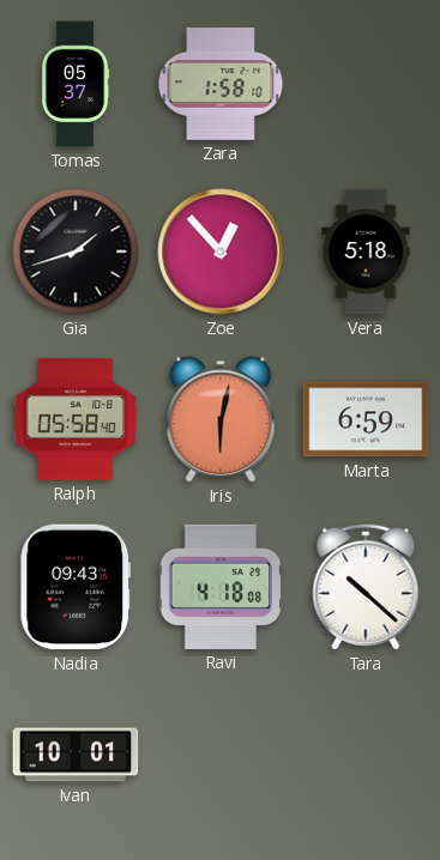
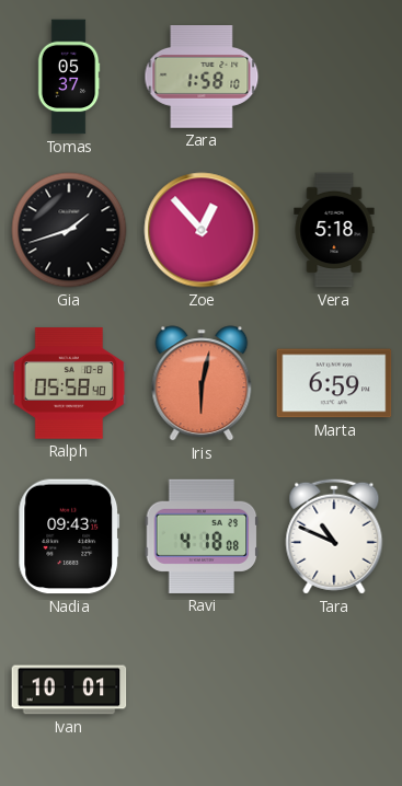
Tara: 10:22 -> 10:49
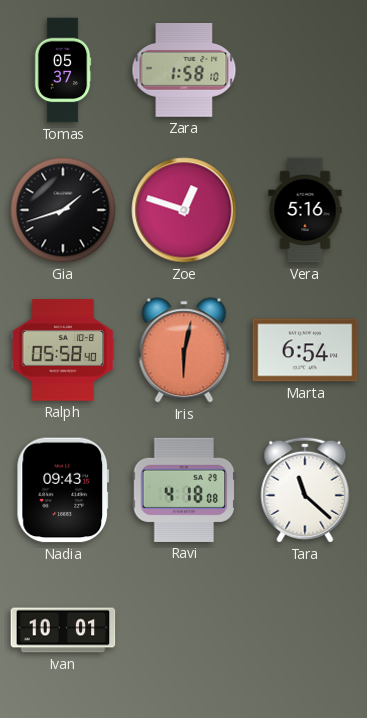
Zoe: 12:53 -> 12:48
Vera: 5:18 -> 5:16
Marta: 6:59 -> 6:54
Tara: 10:49 -> 11:22
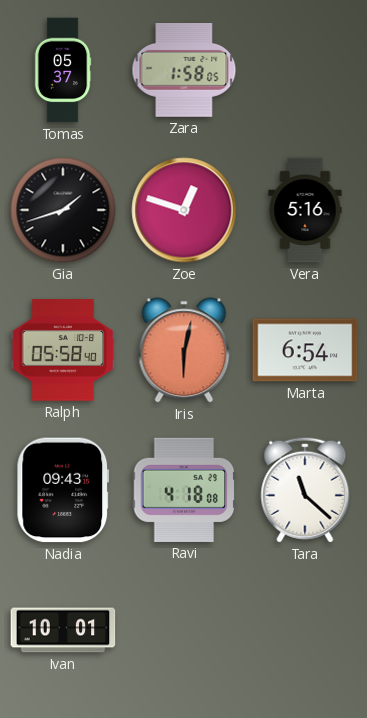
Zara: 1:58:10 -> 1:58:05
